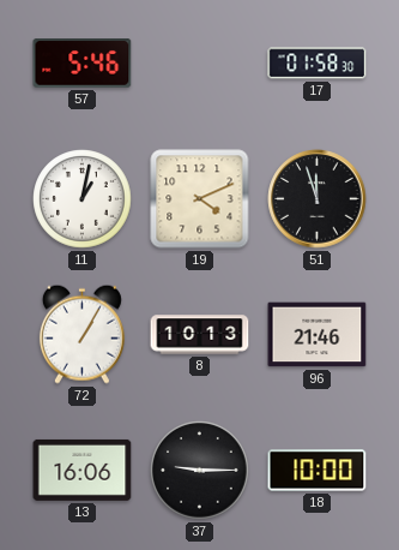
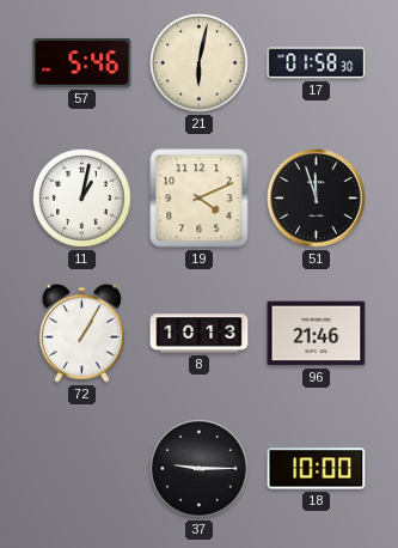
21: none -> 6:02
13: 16:06 -> none
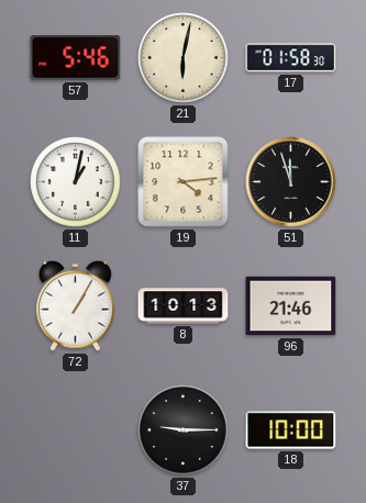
19: 4:11 -> 4:14
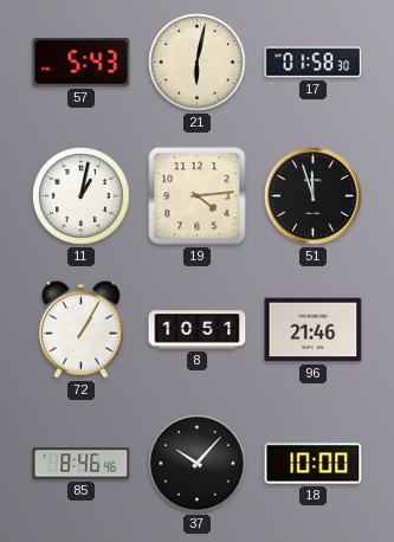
57: 5:46 -> 5:43
8: 10:13 -> 10:51
85: none -> 8:46
37: 9:15 -> 10:07
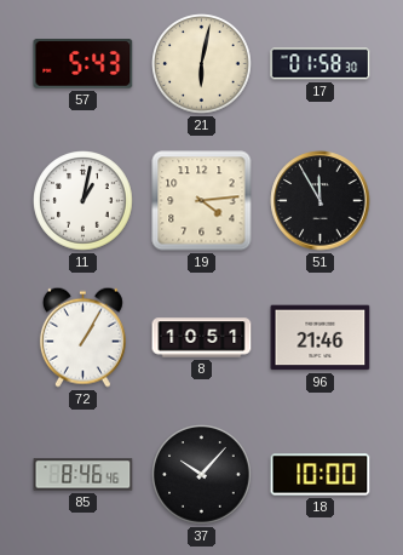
51: 11:57 -> 11:55
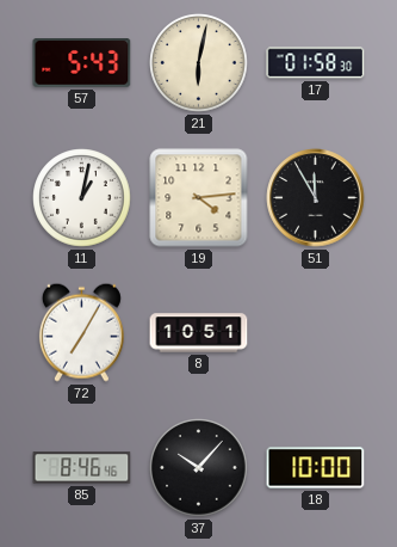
72: 1:05 -> 7:05
96: 21:46 -> none
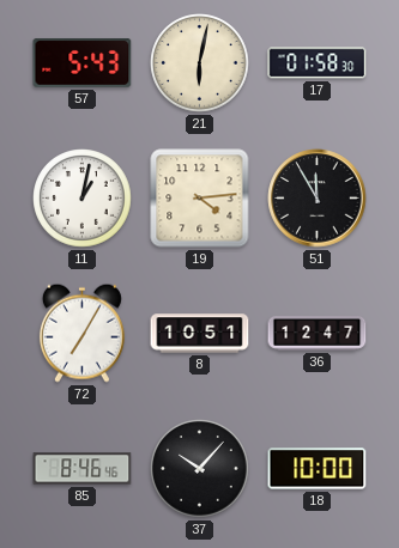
36: none -> 12:47
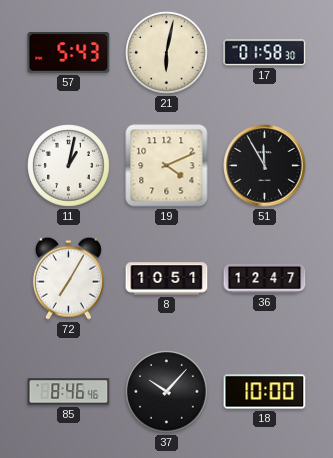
19: 4:14 -> 4:11
